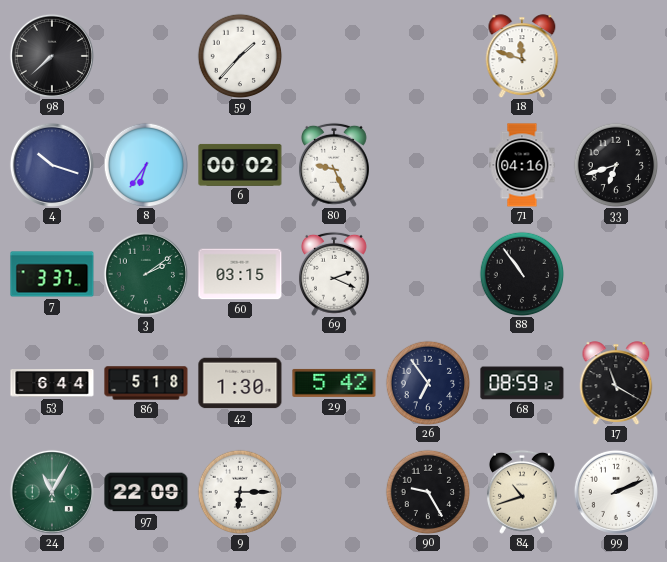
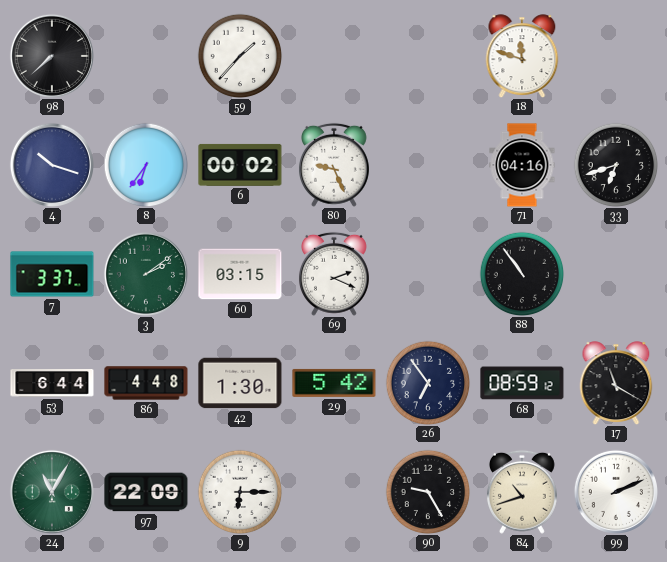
86: 5:18 -> 4:48
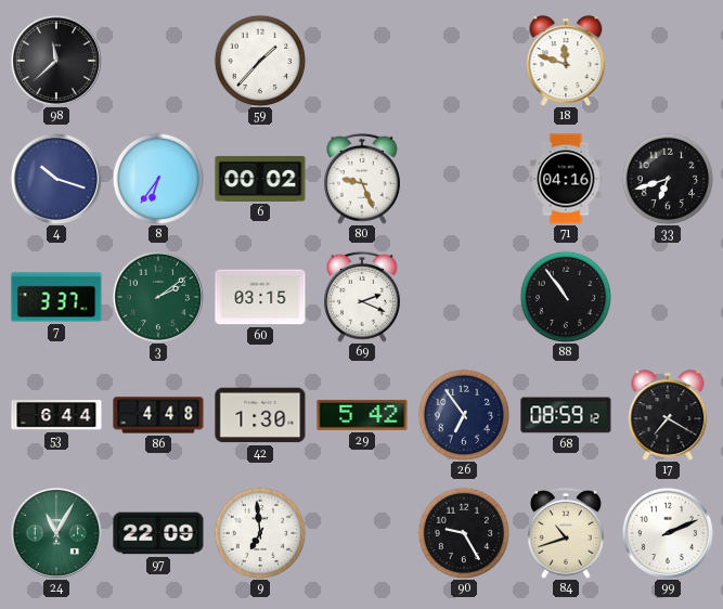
98: 7:38 -> 11:38
17: 11:20 -> 7:20
9: 6:15 -> 6:59
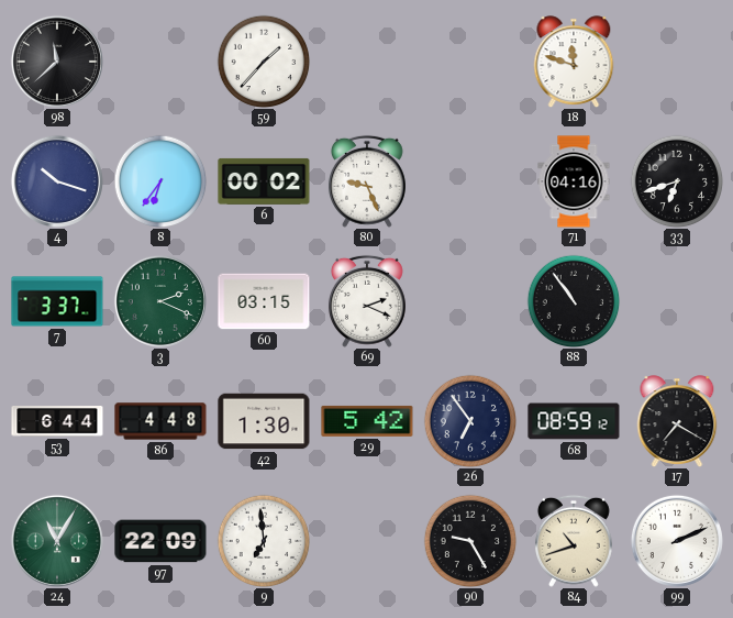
3: 2:09 -> 2:19
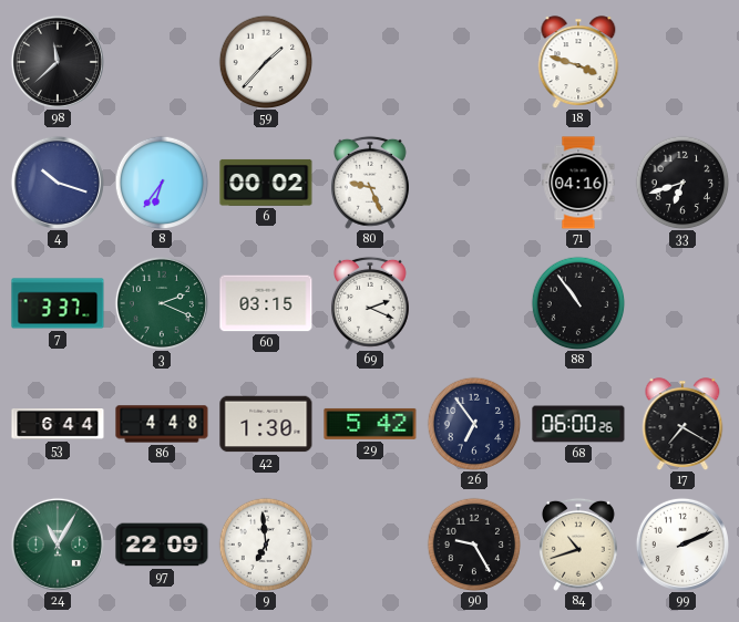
18: 11:48 -> 3:48
68: 08:59 -> 06:00
